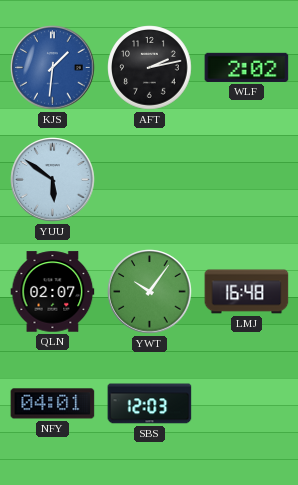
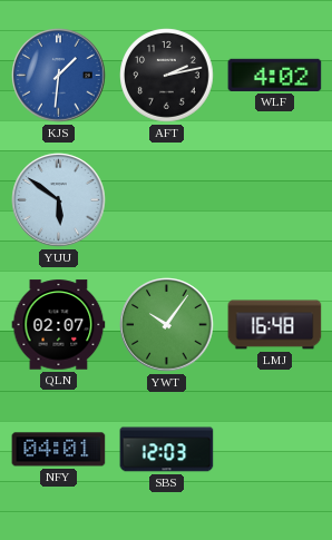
WLF: 2:02 -> 4:02
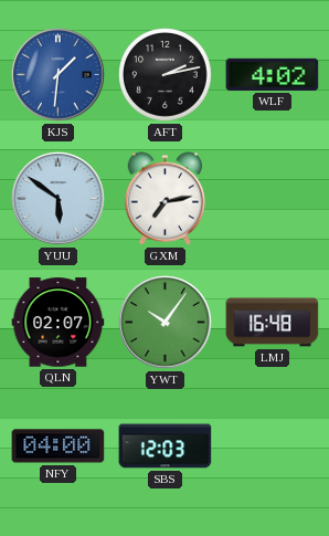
GXM: none -> 7:13
NFY: 04:01 -> 04:00
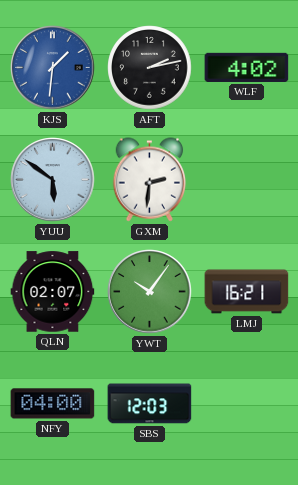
GXM: 7:13 -> 2:31
LMJ: 16:48 -> 16:21
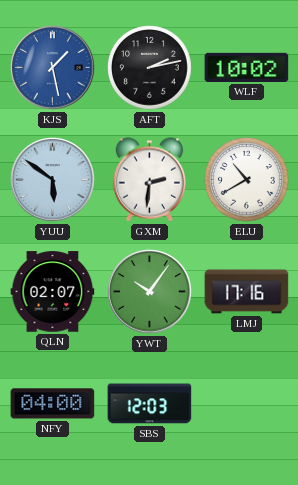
KJS: 1:31 -> 1:28
WLF: 4:02 -> 10:02
ELU: none -> 10:40
LMJ: 16:21 -> 17:16
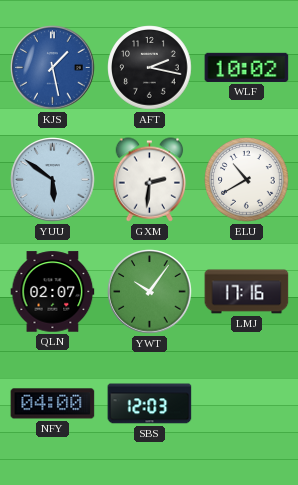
AFT: 2:13 -> 2:17
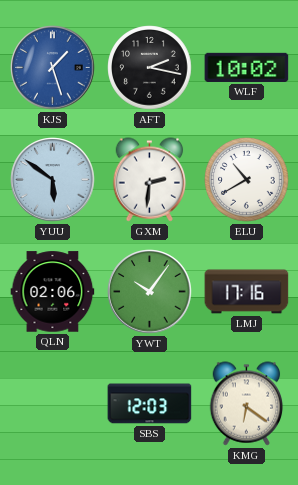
KJS: 1:28 -> 1:27
QLN: 02:07 -> 02:06
NFY: 04:00 -> none
KMG: none -> 6:21
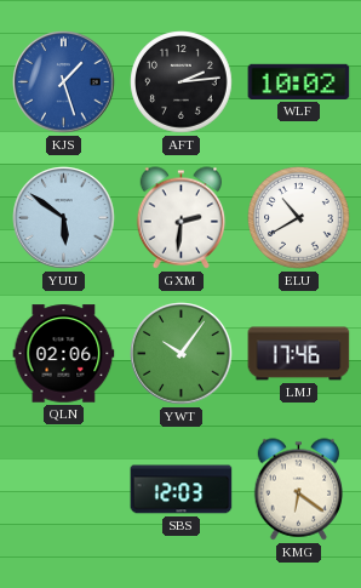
AFT: 2:17 -> 2:14
LMJ: 17:16 -> 17:46
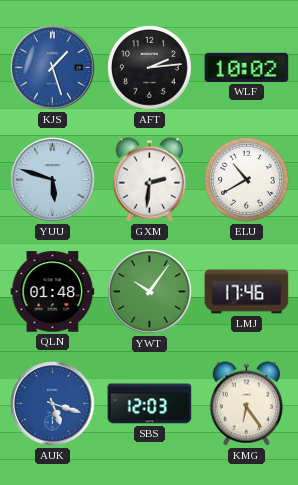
YUU: 5:51 -> 5:48
QLN: 02:06 -> 01:48
AUK: none -> 5:18
KMG: 6:21 -> 6:24
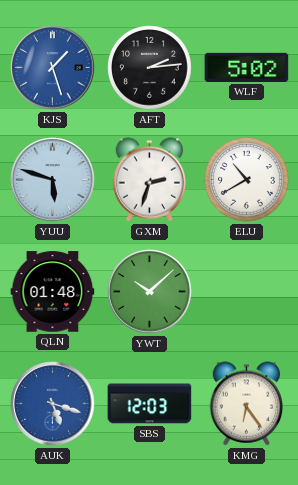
WLF: 10:02 -> 5:02
GXM: 2:31 -> 2:33
YWT: 10:06 -> 10:08
LMJ: 17:46 -> none
